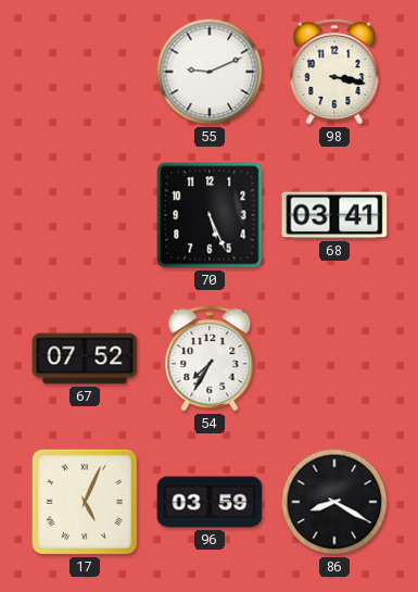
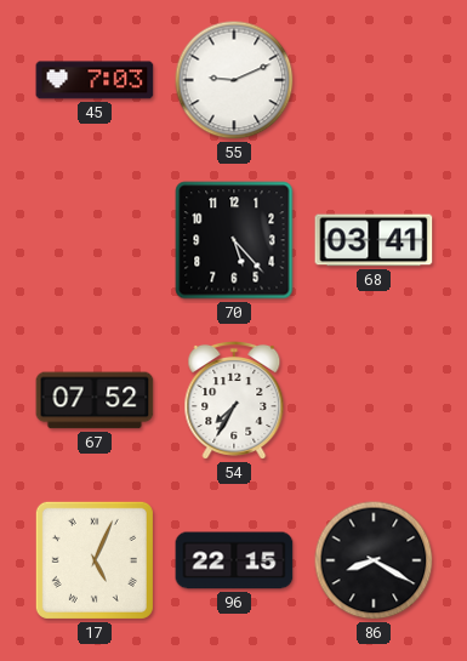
45: none -> 7:03
98: 3:17 -> none
70: 5:26 -> 5:23
96: 03:59 -> 22:15
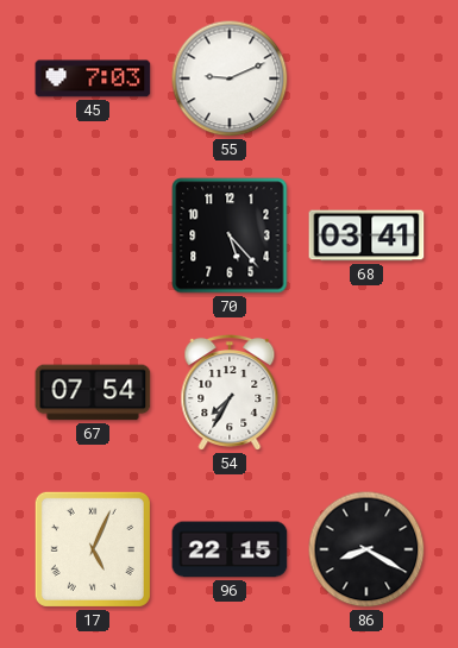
67: 07:52 -> 07:54
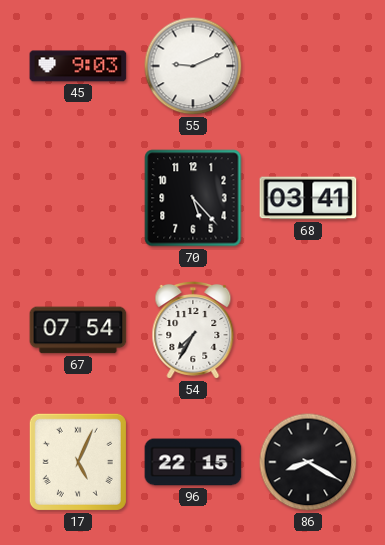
45: 7:03 -> 9:03
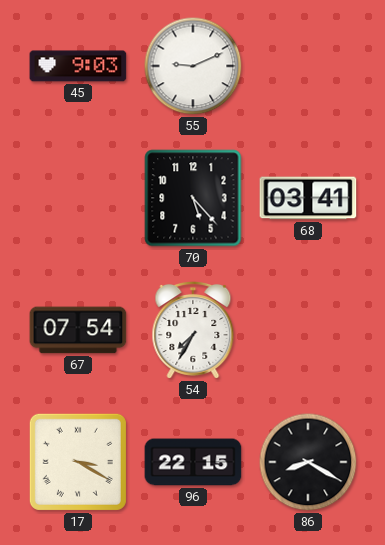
17: 5:04 -> 3:20
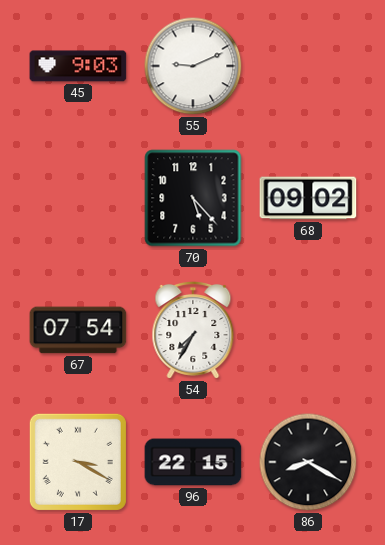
68: 03:41 -> 09:02
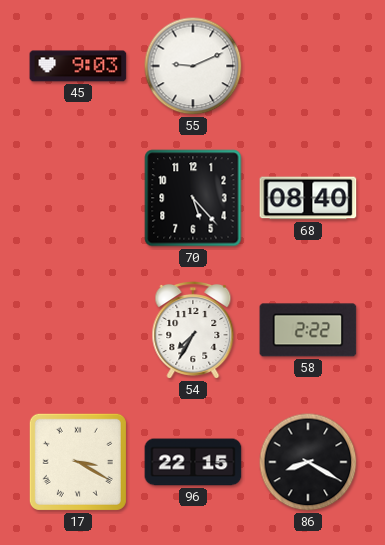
68: 09:02 -> 08:40
67: 07:54 -> none
58: none -> 2:22
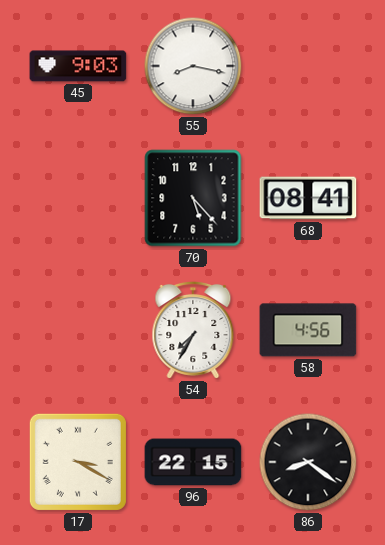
55: 9:11 -> 8:17
68: 08:40 -> 08:41
58: 2:22 -> 4:56
86: 8:20 -> 8:21
